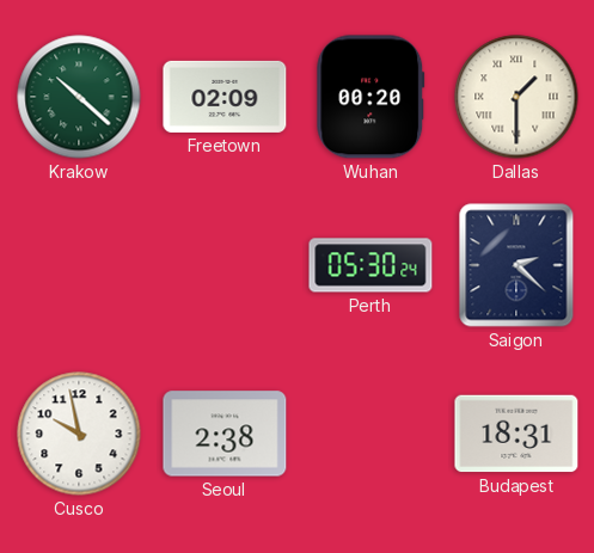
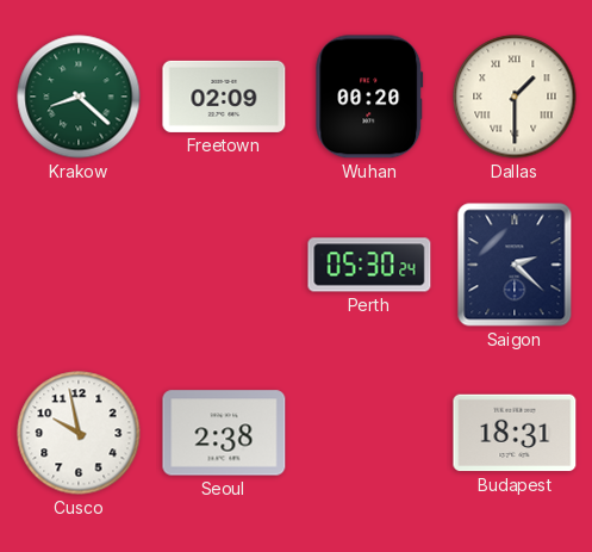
Krakow: 10:22 -> 8:22
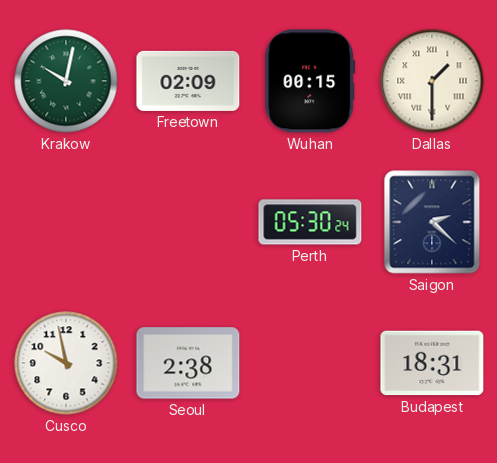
Krakow: 8:22 -> 10:02
Wuhan: 00:20 -> 00:15
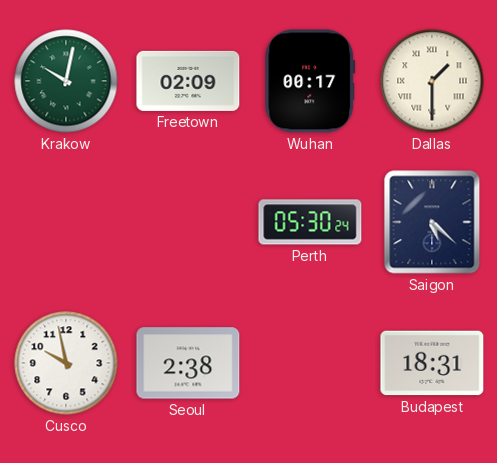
Wuhan: 00:15 -> 00:17
Saigon: 2:22 -> 5:22
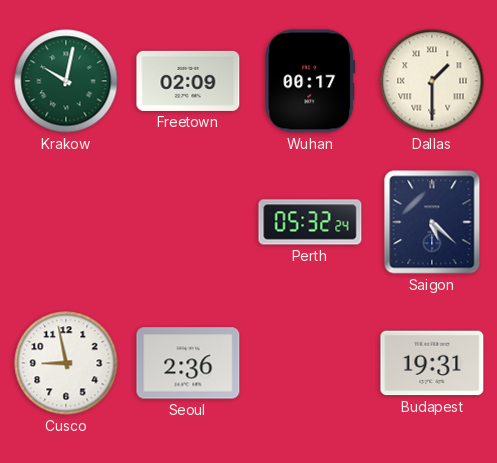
Perth: 05:30 -> 05:32
Cusco: 9:58 -> 8:58
Seoul: 2:38 -> 2:36
Budapest: 18:31 -> 19:31
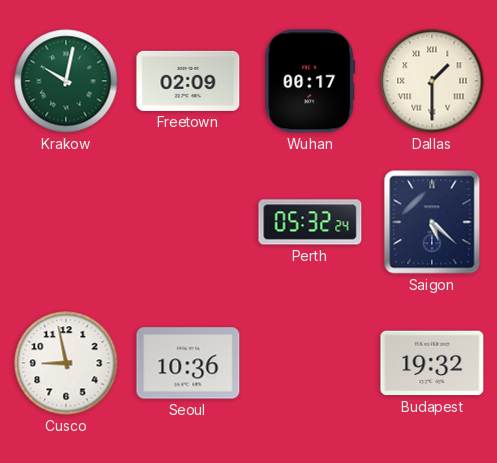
Seoul: 2:36 -> 10:36
Budapest: 19:31 -> 19:32
